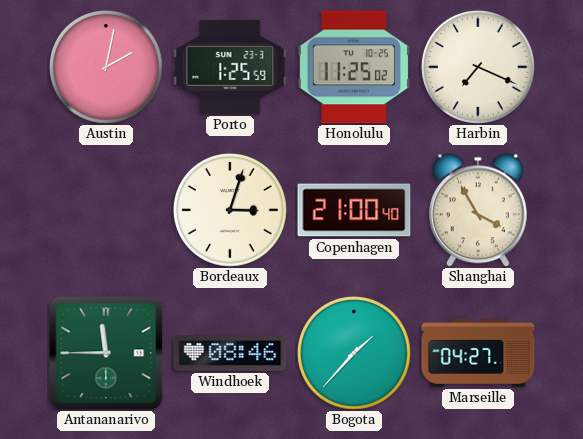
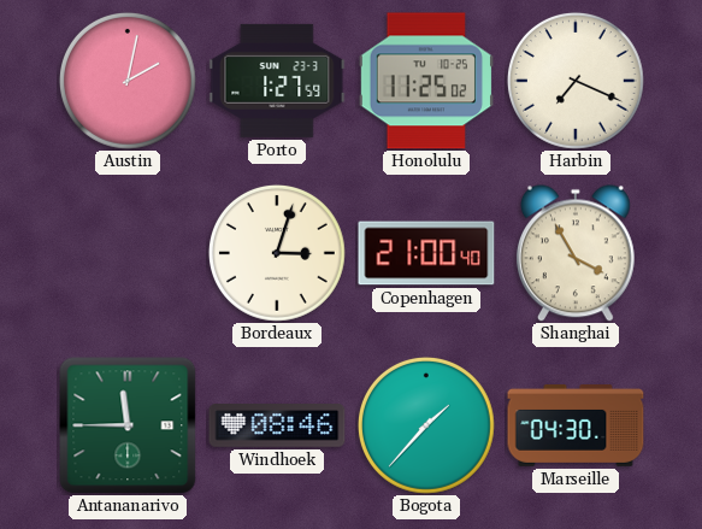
Porto: 1:25 -> 1:27
Marseille: 04:27 -> 04:30
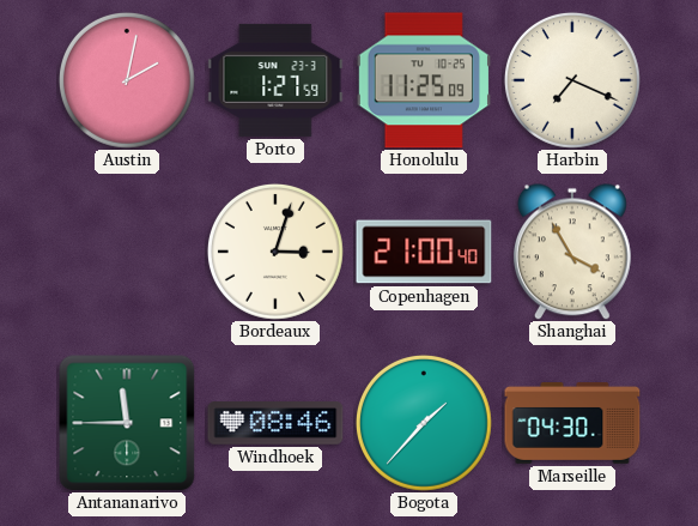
Honolulu: 11:25:02 -> 11:25:09
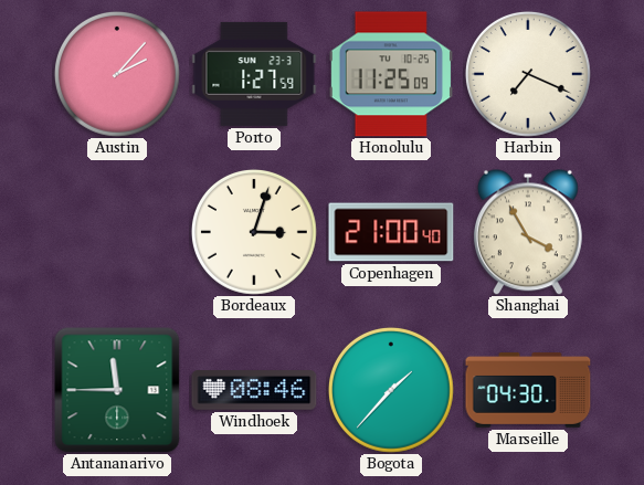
Austin: 2:02 -> 2:07
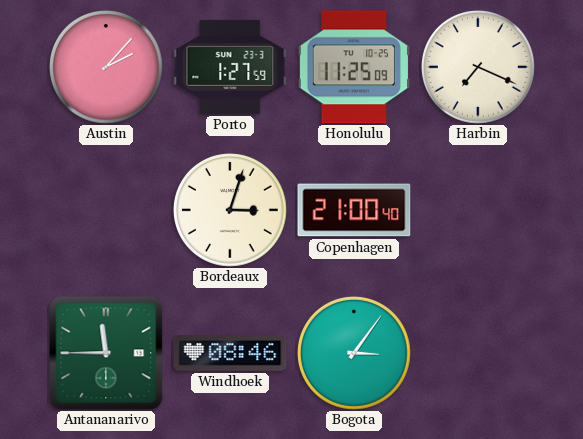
Shanghai: 3:55 -> none
Bogota: 1:37 -> 3:06
Marseille: 04:30 -> none
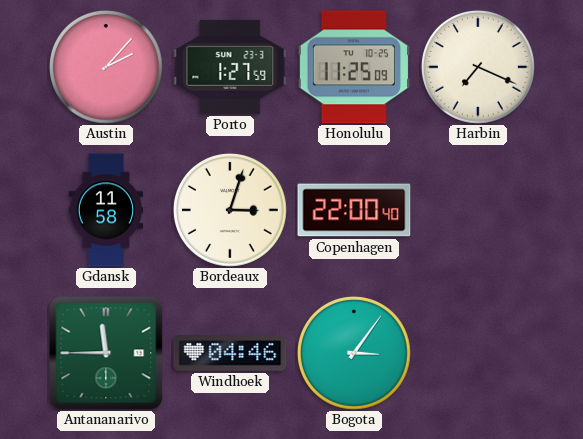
Gdansk: none -> 11:58
Copenhagen: 21:00 -> 22:00
Windhoek: 08:46 -> 04:46
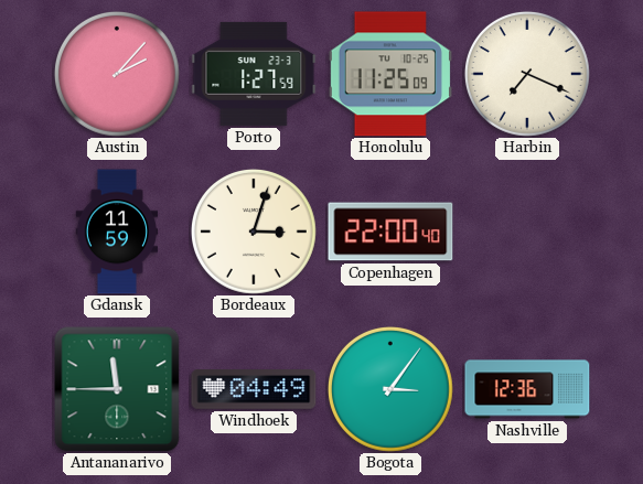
Gdansk: 11:58 -> 11:59
Windhoek: 04:46 -> 04:49
Nashville: none -> 12:36
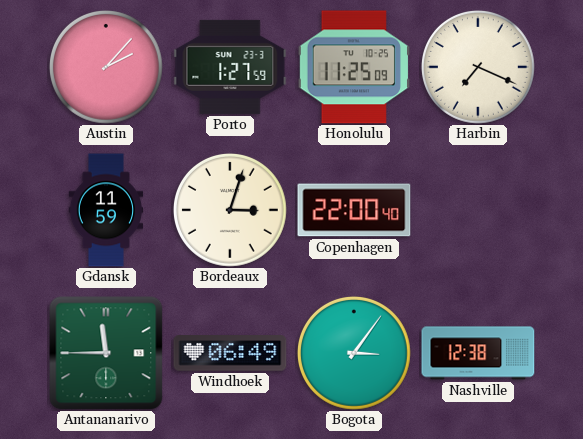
Windhoek: 04:49 -> 06:49
Nashville: 12:36 -> 12:38
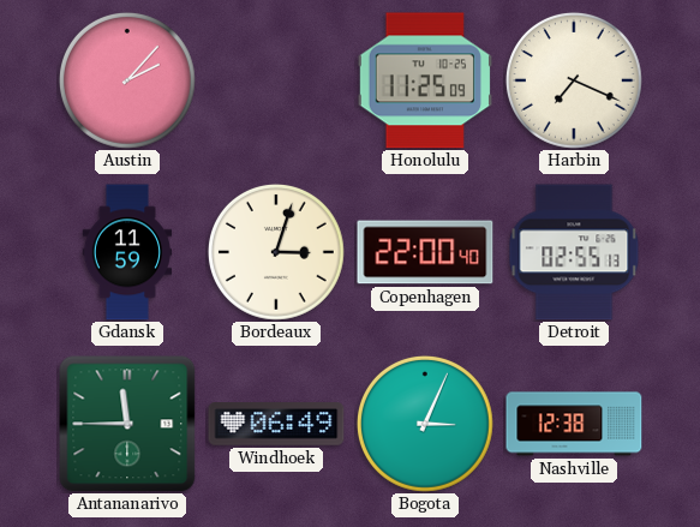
Porto: 1:27 -> none
Detroit: none -> 02:55
Bogota: 3:06 -> 3:04
